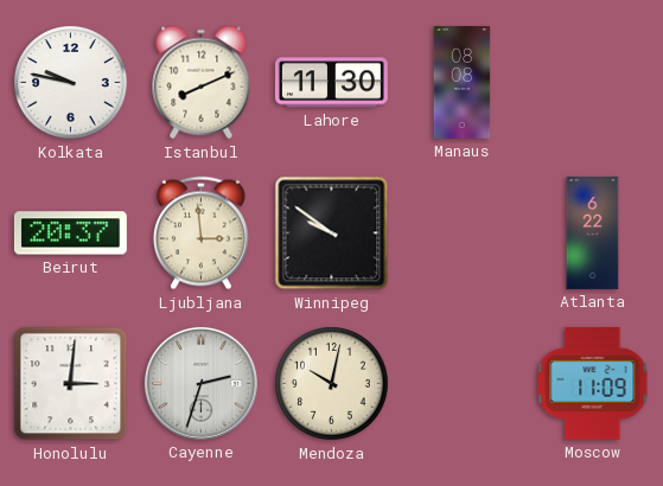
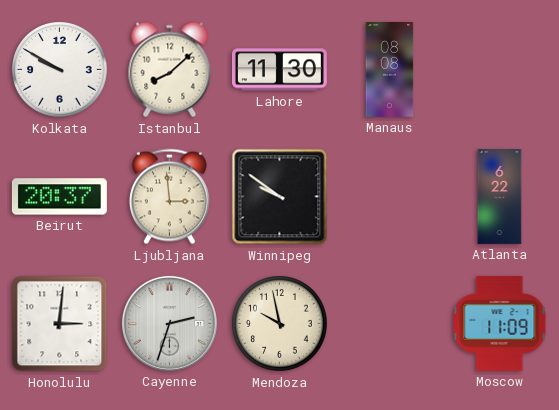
Kolkata: 9:47 -> 9:50
Istanbul: 8:11 -> 8:08
Mendoza: 10:02 -> 9:58
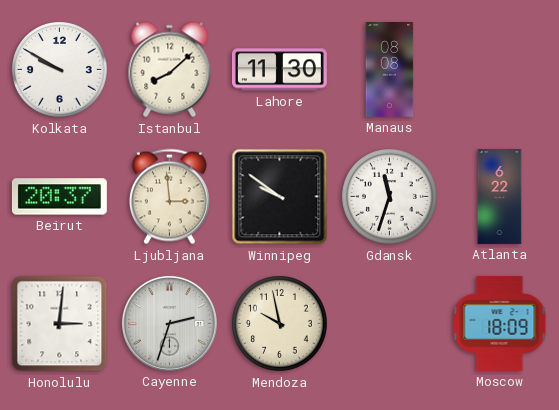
Gdansk: none -> 11:33
Moscow: 11:09 -> 18:09
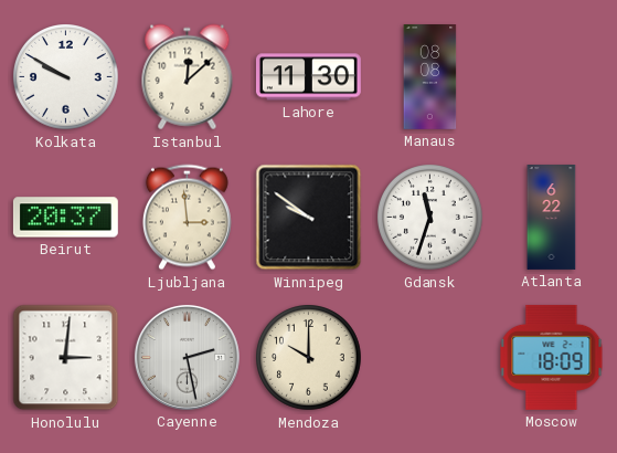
Istanbul: 8:08 -> 12:08
Cayenne: 2:33 -> 2:28
Mendoza: 9:58 -> 10:00
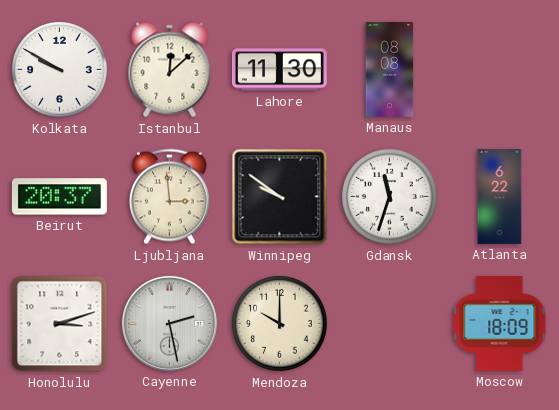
Honolulu: 3:01 -> 3:12
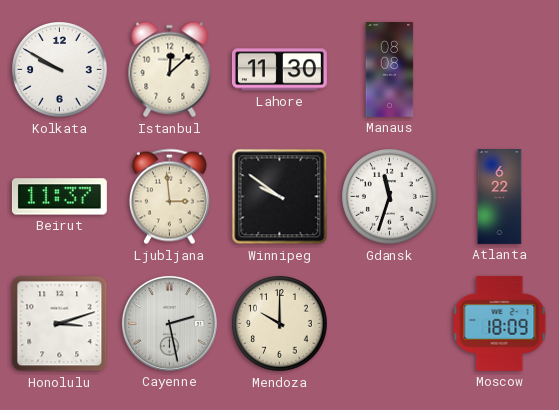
Beirut: 20:37 -> 11:37
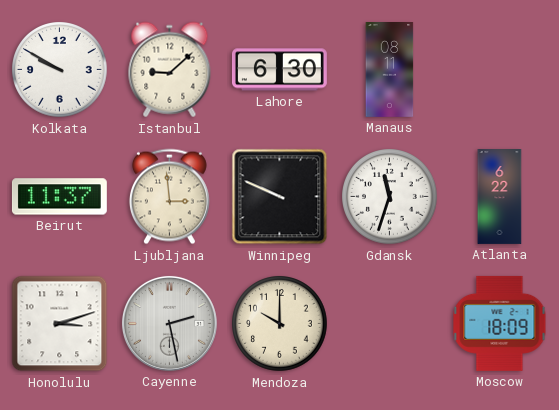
Istanbul: 12:08 -> 9:08
Lahore: 11:30 -> 6:30
Manaus: 08:08 -> 08:11
Winnipeg: 9:51 -> 9:49
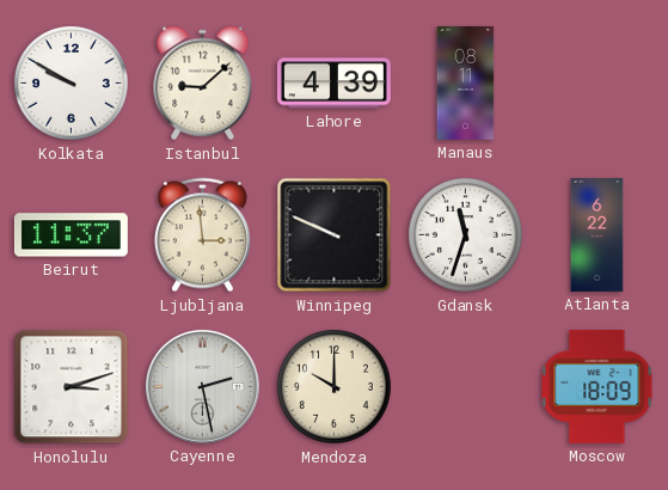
Lahore: 6:30 -> 4:39
